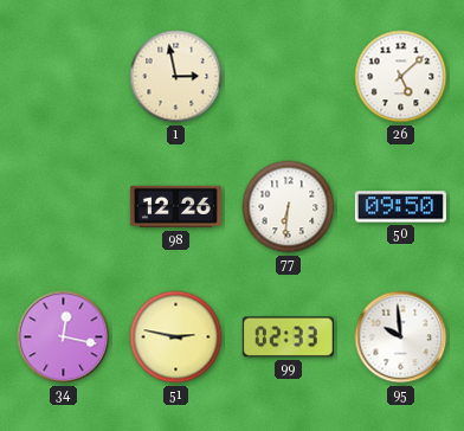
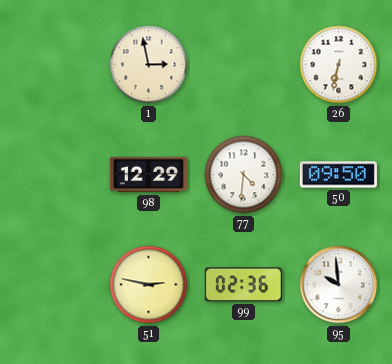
26: 5:08 -> 6:32
98: 12:26 -> 12:29
77: 6:31 -> 4:31
34: 12:17 -> none
99: 02:33 -> 02:36
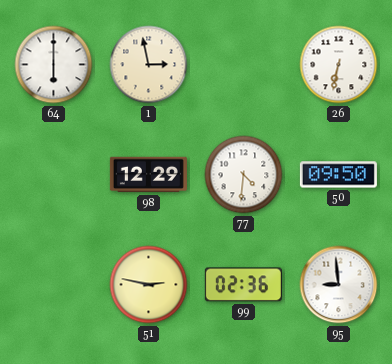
64: none -> 6:00
95: 9:59 -> 8:59
